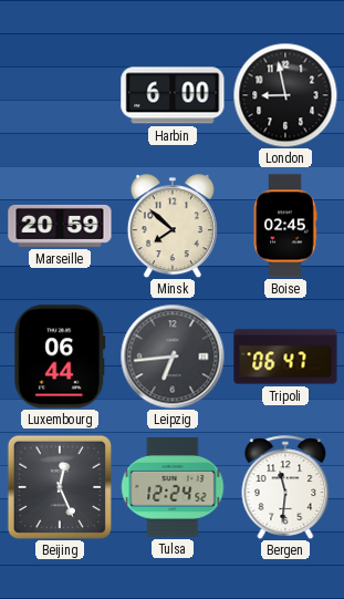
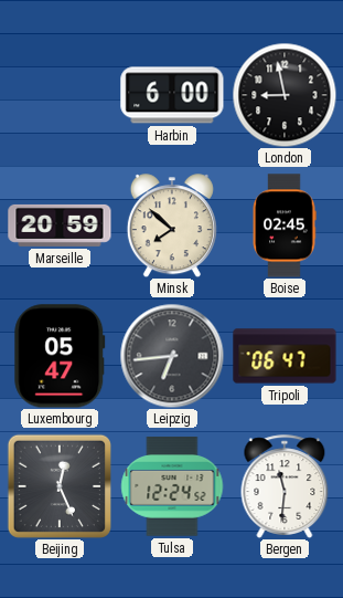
Luxembourg: 06:44 -> 05:47
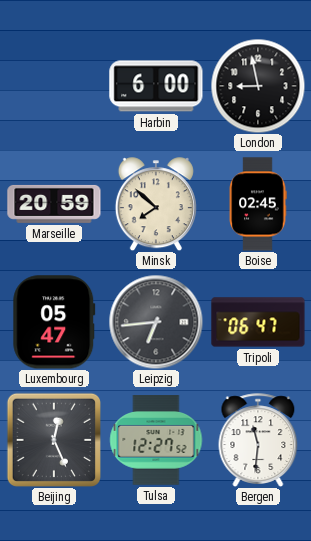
Tulsa: 12:24 -> 12:27
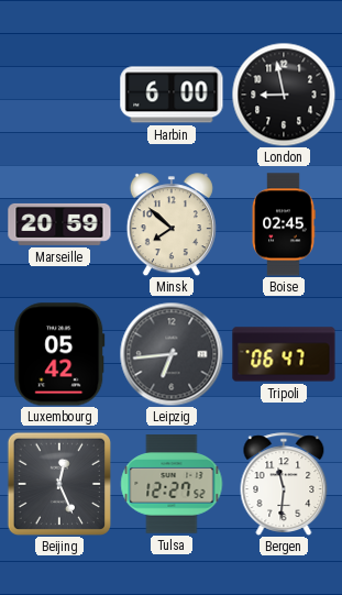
Luxembourg: 05:47 -> 05:42
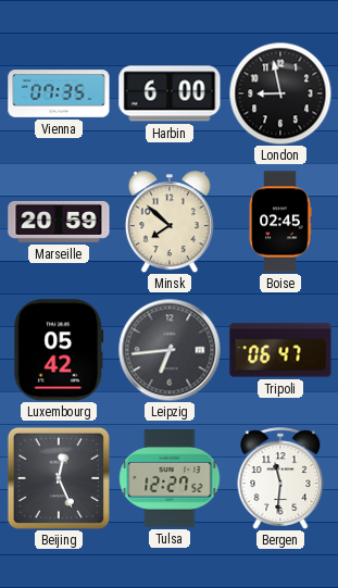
Vienna: none -> 07:35
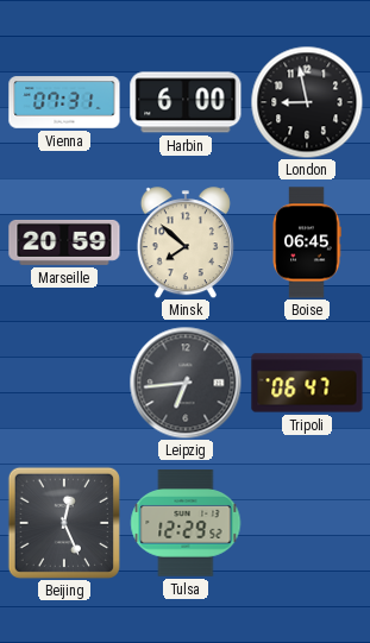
Vienna: 07:35 -> 07:31
Boise: 02:45 -> 06:45
Luxembourg: 05:42 -> none
Tulsa: 12:27 -> 12:29
Bergen: 11:31 -> none
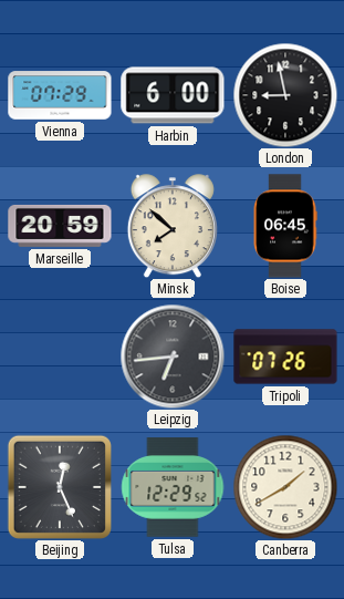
Vienna: 07:31 -> 07:29
Tripoli: 06:47 -> 07:26
Canberra: none -> 1:40
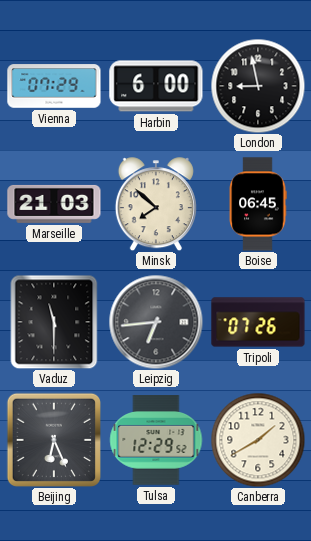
Marseille: 20:59 -> 21:03
Vaduz: none -> 11:30
Beijing: 12:26 -> 6:26
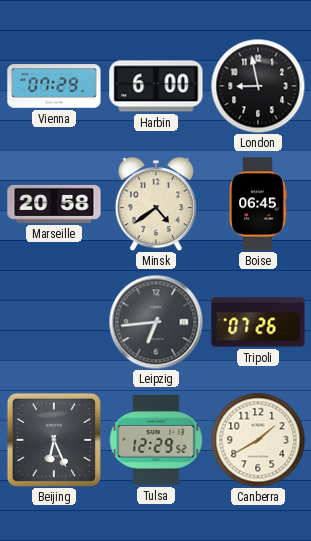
Marseille: 21:03 -> 20:58
Minsk: 7:52 -> 4:39
Vaduz: 11:30 -> none
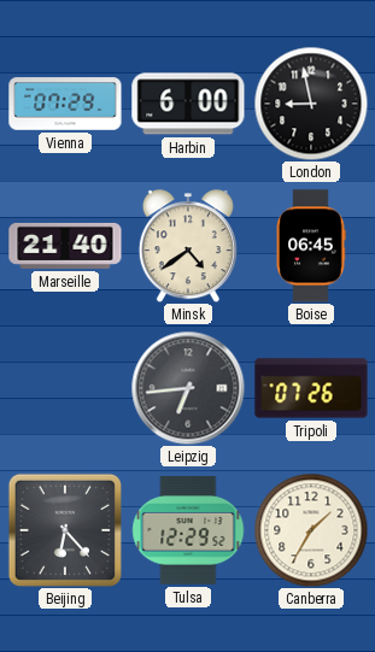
Marseille: 20:58 -> 21:40
Beijing: 6:26 -> 6:23
Canberra: 1:40 -> 1:35
